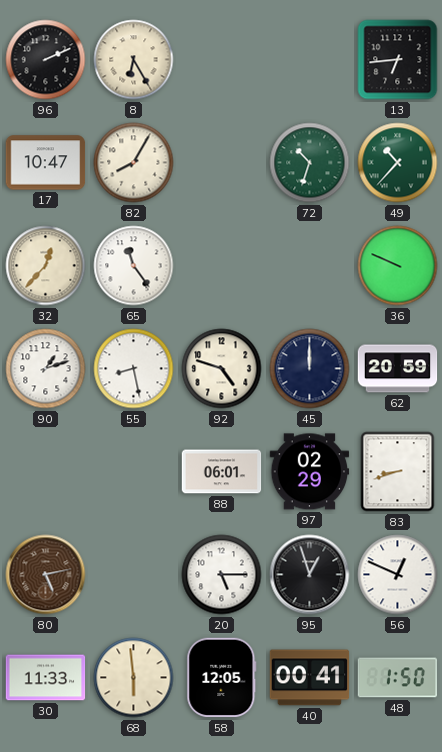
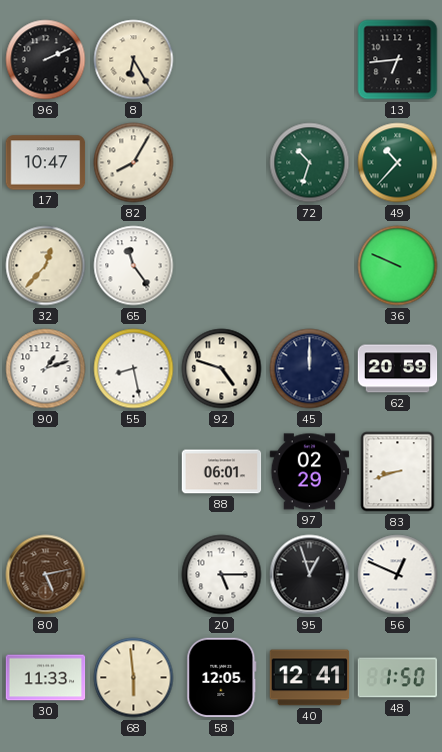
40: 00:41 -> 12:41
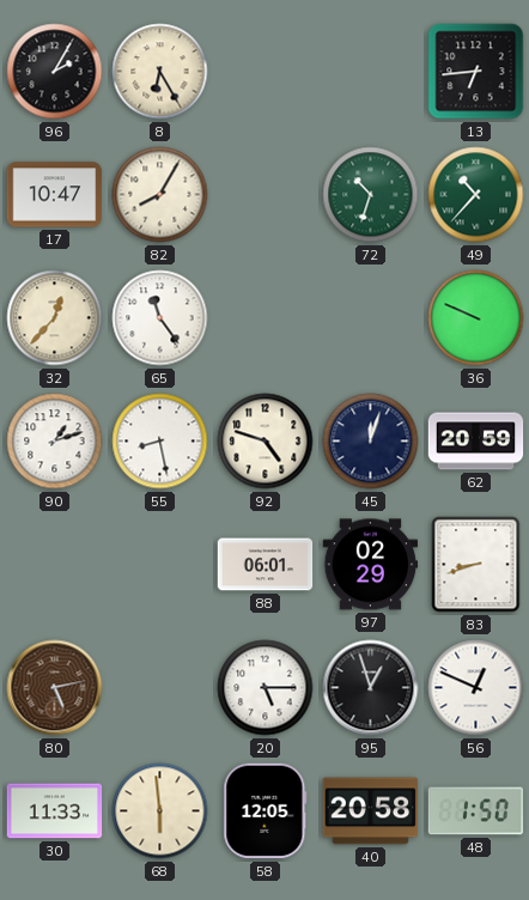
96: 2:11 -> 2:05
45: 12:00 -> 12:03
40: 12:41 -> 20:58
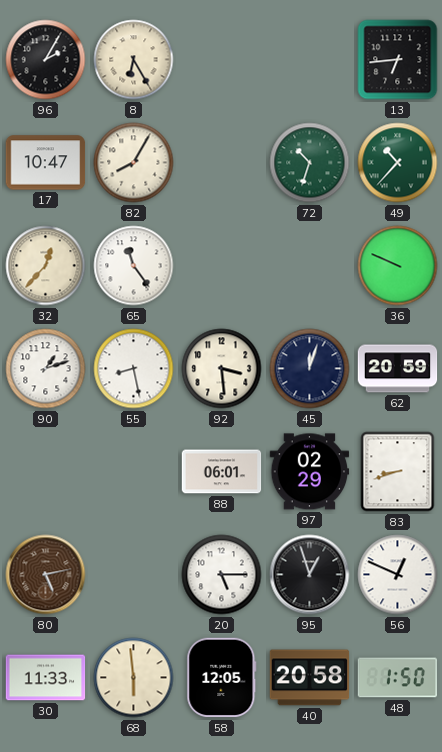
92: 4:48 -> 3:29
